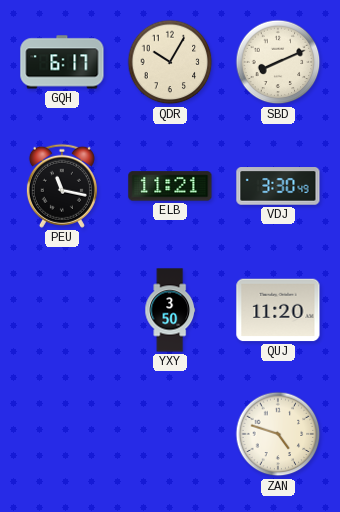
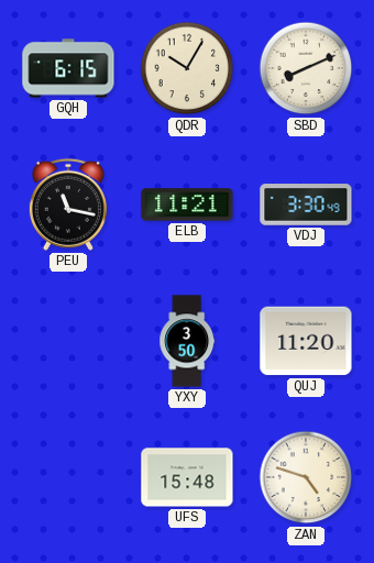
GQH: 6:17 -> 6:15
UFS: none -> 15:48
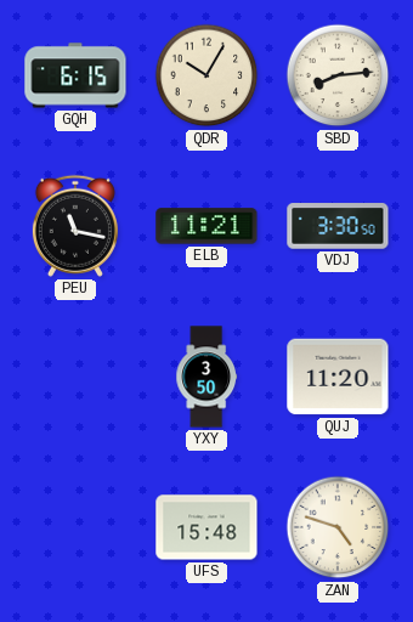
SBD: 8:11 -> 8:14
VDJ: 3:30:49 -> 3:30:50
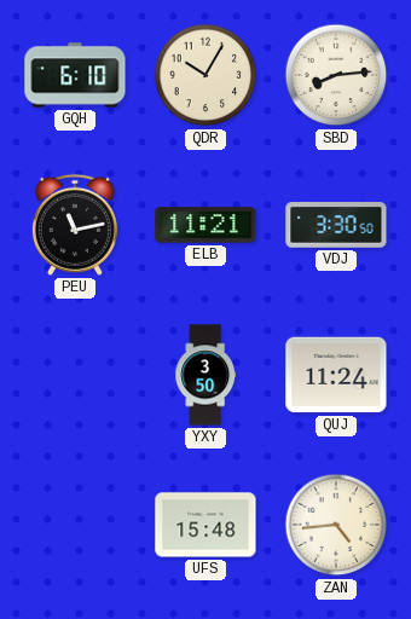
GQH: 6:15 -> 6:10
PEU: 11:17 -> 11:13
QUJ: 11:20 -> 11:24
ZAN: 4:48 -> 4:44
